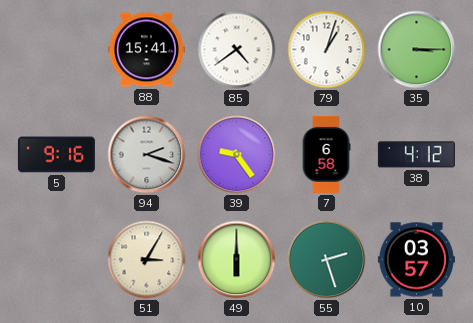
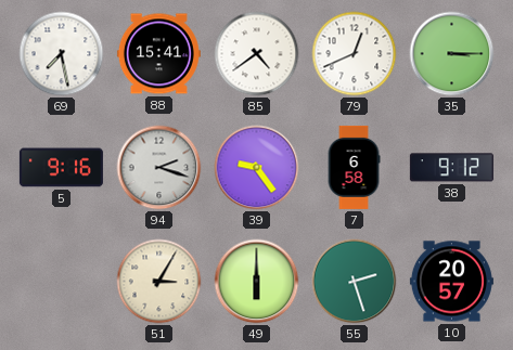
69: none -> 7:28
79: 1:03 -> 12:41
38: 4:12 -> 9:12
10: 03:57 -> 20:57
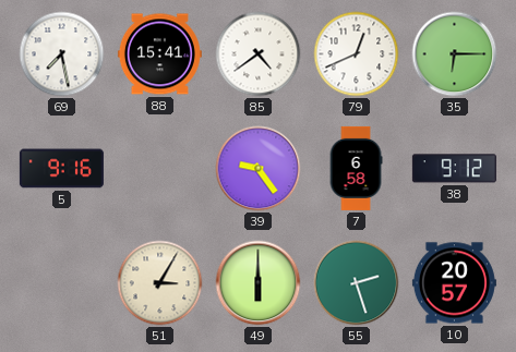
35: 3:15 -> 6:15
94: 2:18 -> none
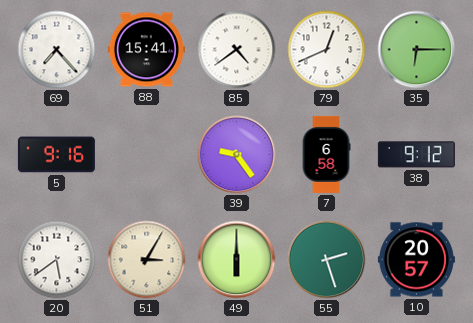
69: 7:28 -> 7:23
20: none -> 5:39
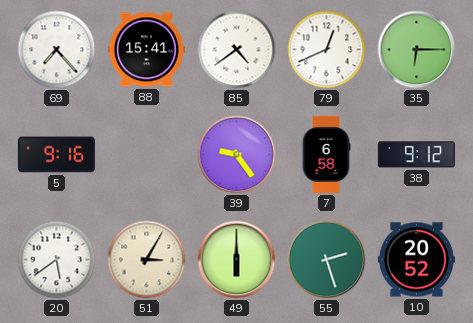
10: 20:57 -> 20:52
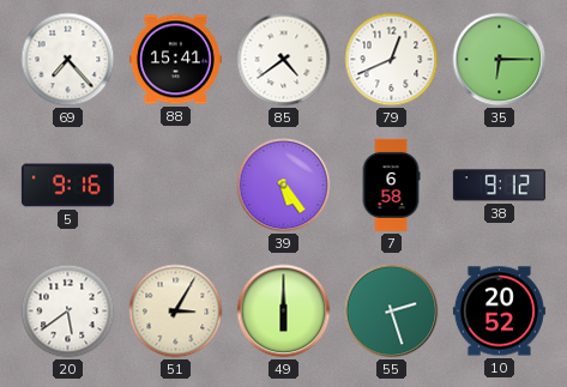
39: 9:24 -> 5:24
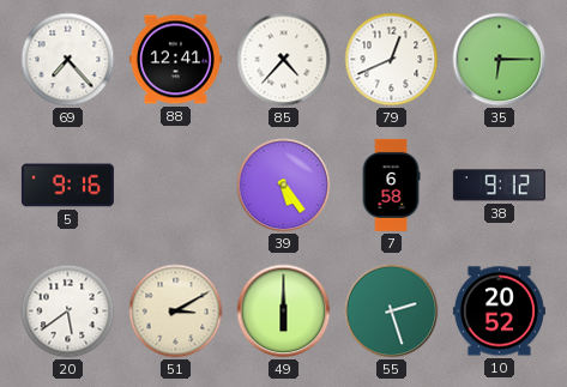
88: 15:41 -> 12:41
85: 4:39 -> 4:37
51: 3:05 -> 3:10
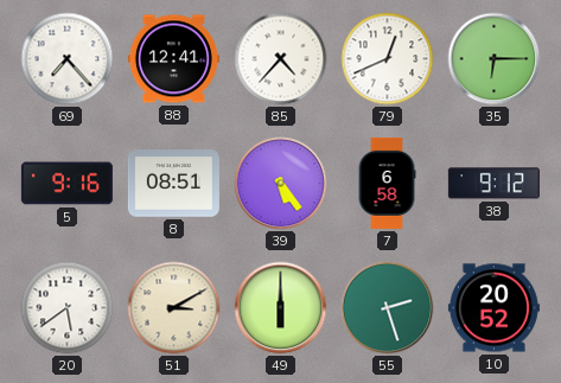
8: none -> 08:51
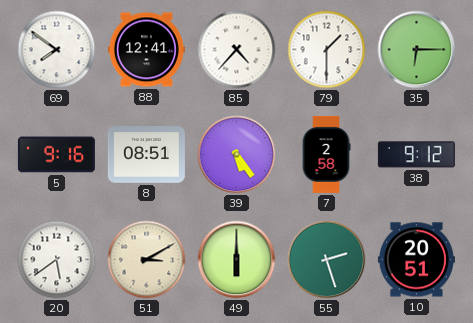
69: 7:23 -> 7:51
79: 12:41 -> 1:30
7: 6:58 -> 2:58
10: 20:52 -> 20:51
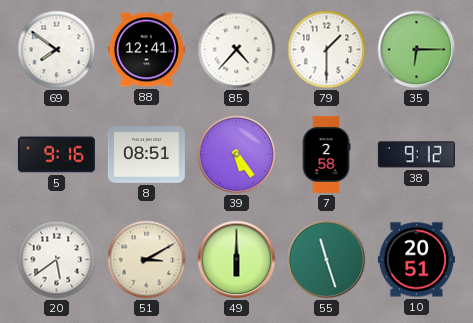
55: 2:27 -> 11:27
